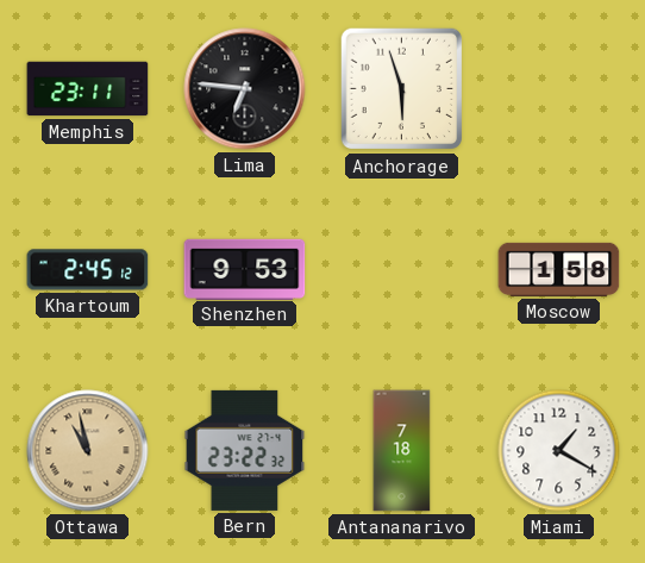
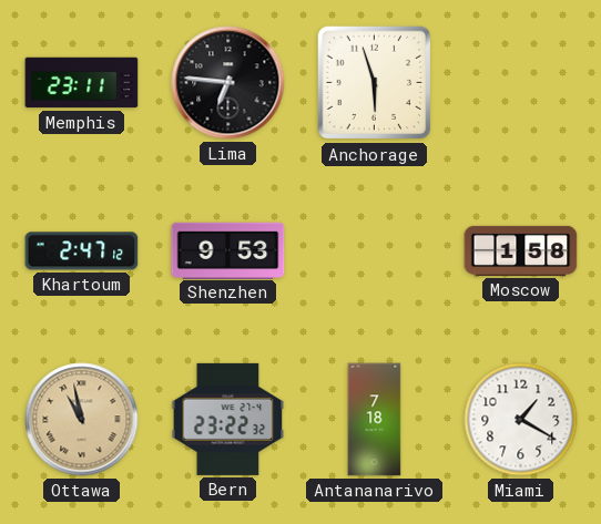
Khartoum: 2:45 -> 2:47
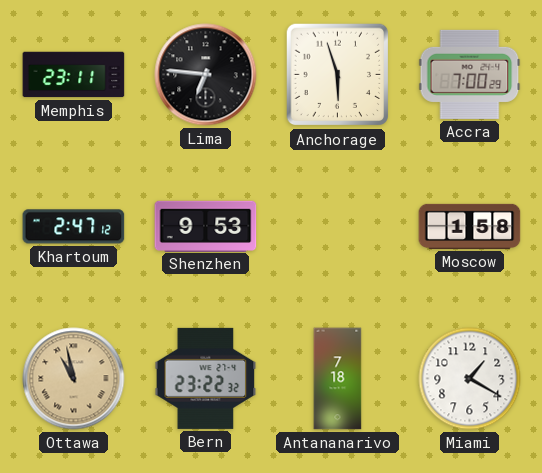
Accra: none -> 7:00
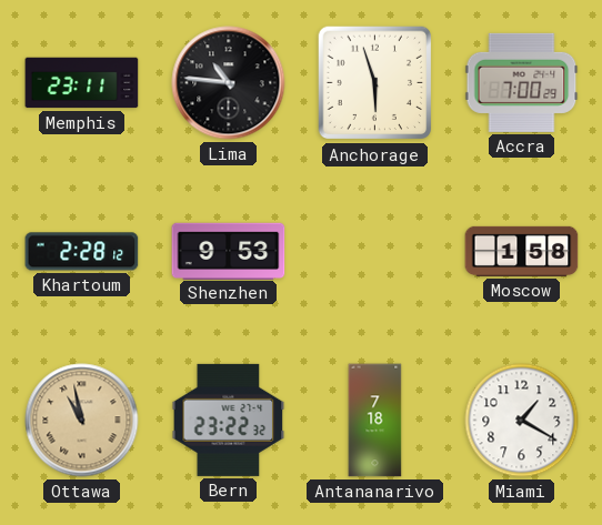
Lima: 6:46 -> 10:46
Khartoum: 2:47 -> 2:28
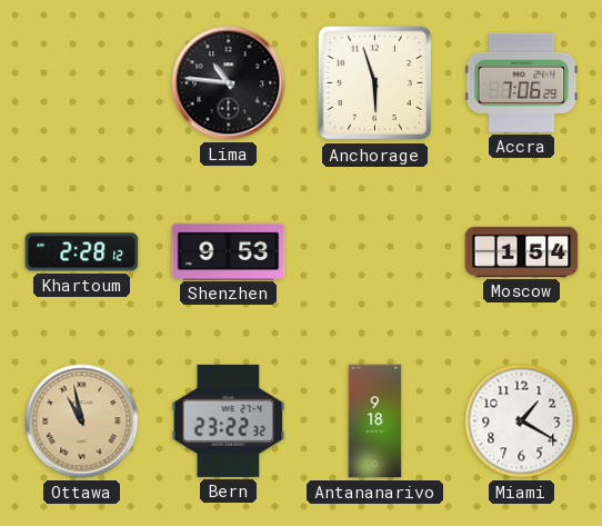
Memphis: 23:11 -> none
Accra: 7:00 -> 7:06
Moscow: 1:58 -> 1:54
Antananarivo: 7:18 -> 9:18
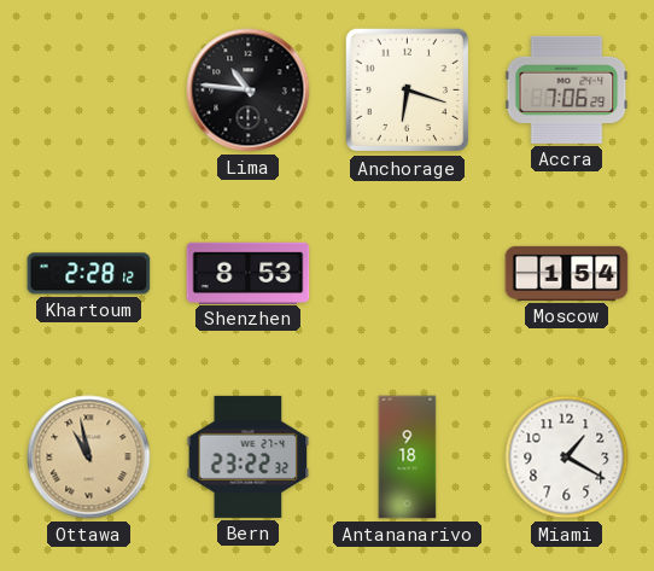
Anchorage: 5:57 -> 6:18
Shenzhen: 9:53 -> 8:53
